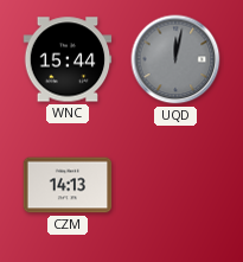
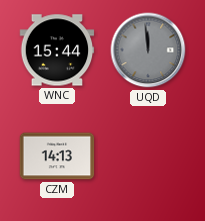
UQD: 12:02 -> 11:59
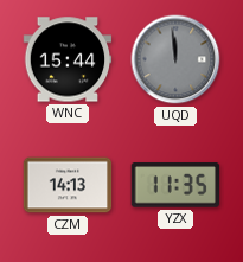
YZX: none -> 11:35
